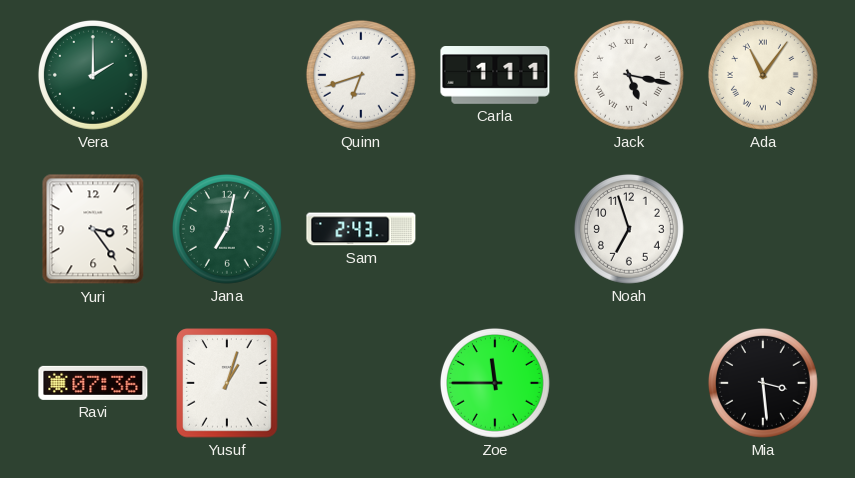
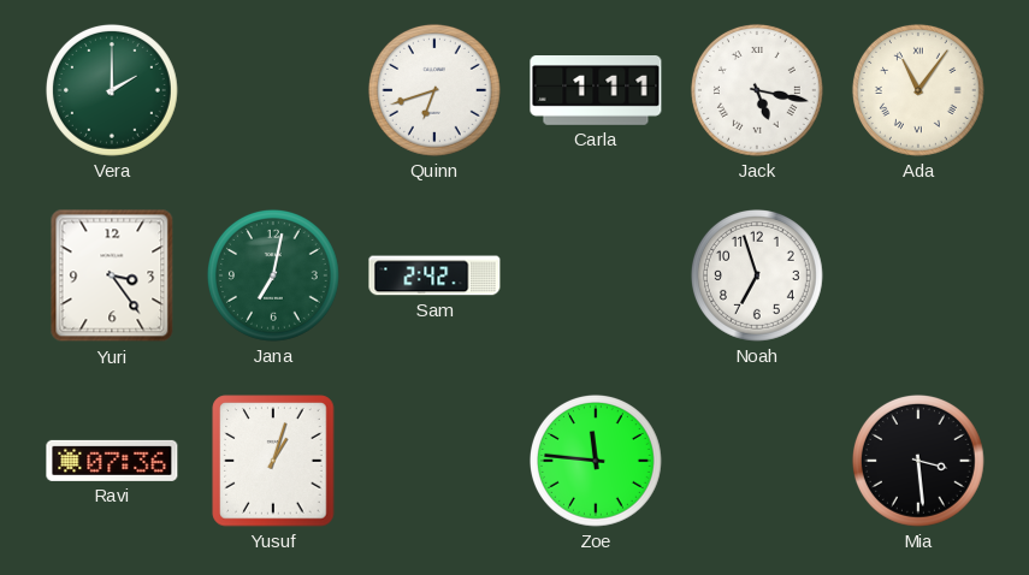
Sam: 2:43 -> 2:42
Zoe: 11:45 -> 11:46
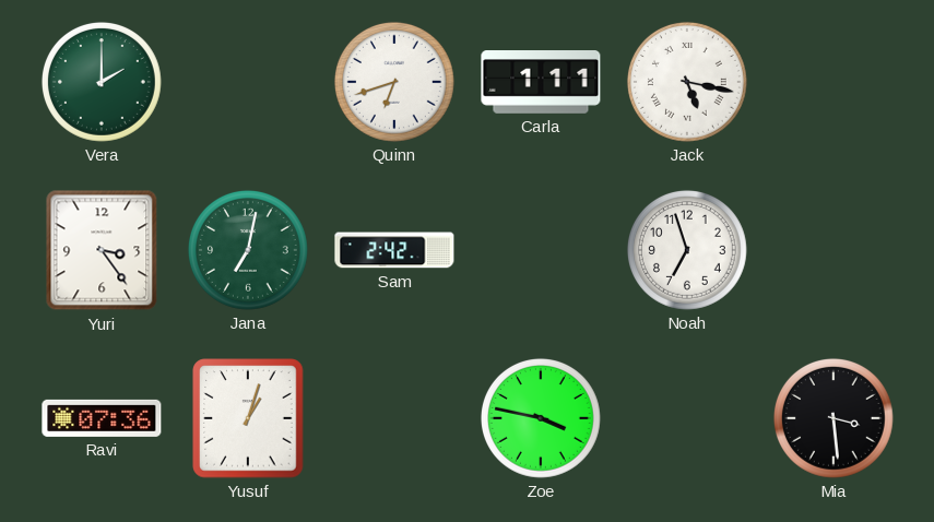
Ada: 11:06 -> none
Zoe: 11:46 -> 3:47
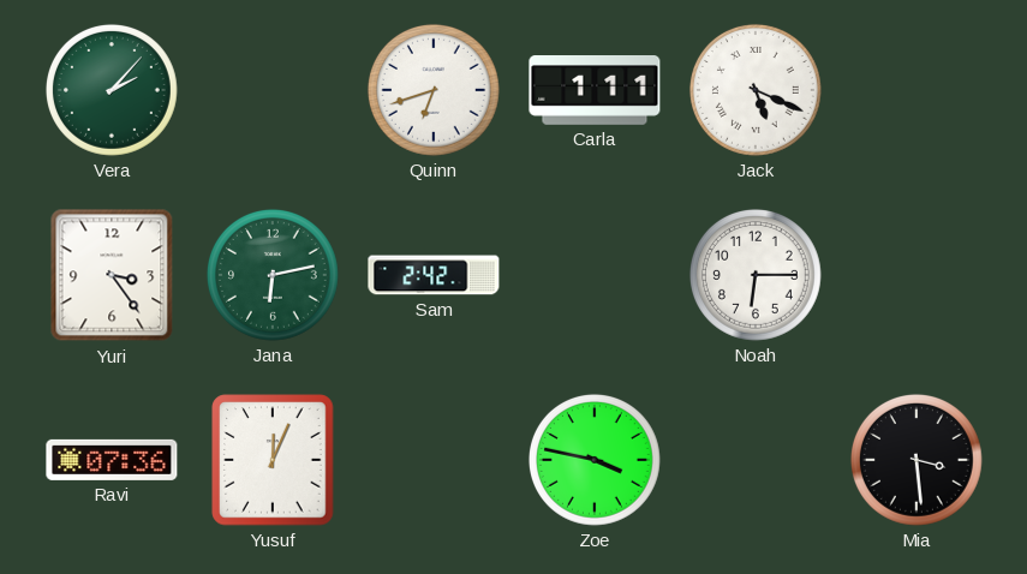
Vera: 2:00 -> 2:07
Jack: 5:17 -> 5:19
Jana: 7:02 -> 6:13
Noah: 6:57 -> 6:15
Yusuf: 1:03 -> 12:04
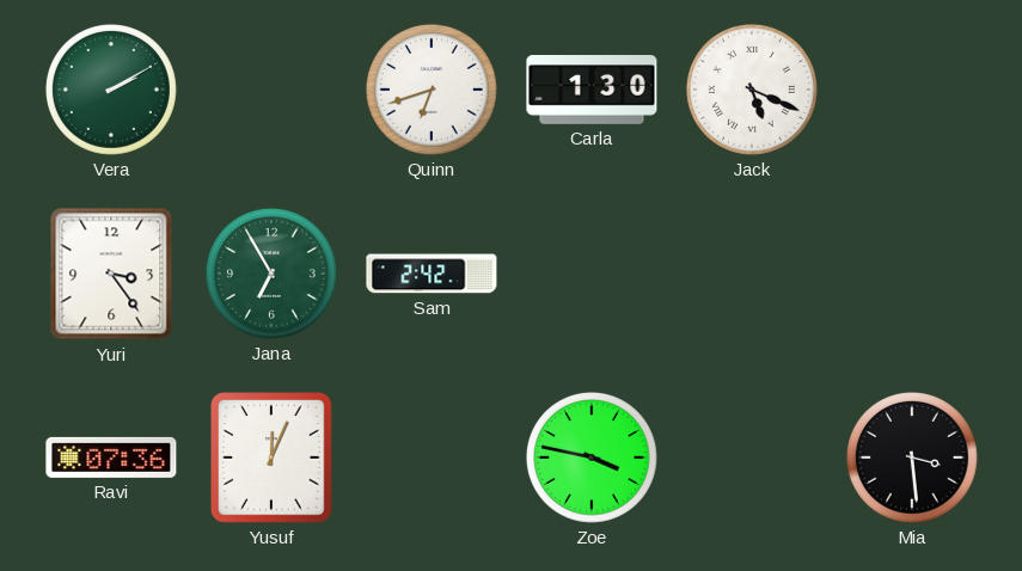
Vera: 2:07 -> 2:10
Carla: 1:11 -> 1:30
Jana: 6:13 -> 6:55
Noah: 6:15 -> none
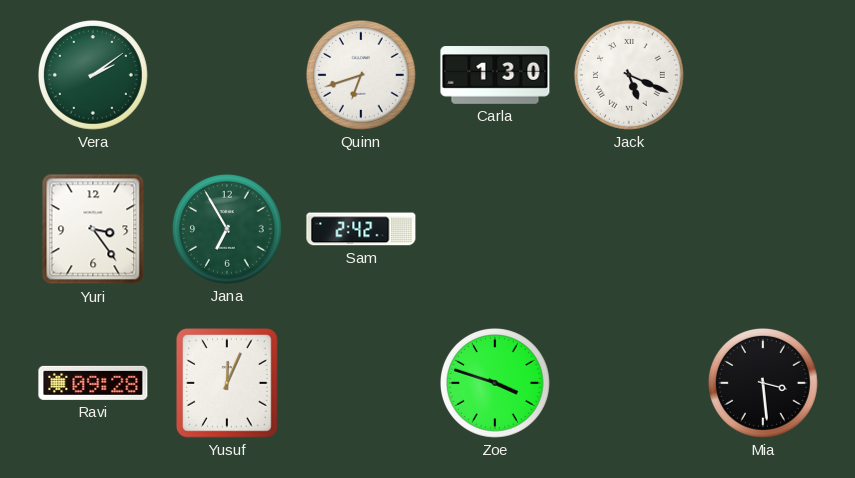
Vera: 2:10 -> 2:09
Ravi: 07:36 -> 09:28
Zoe: 3:47 -> 3:48
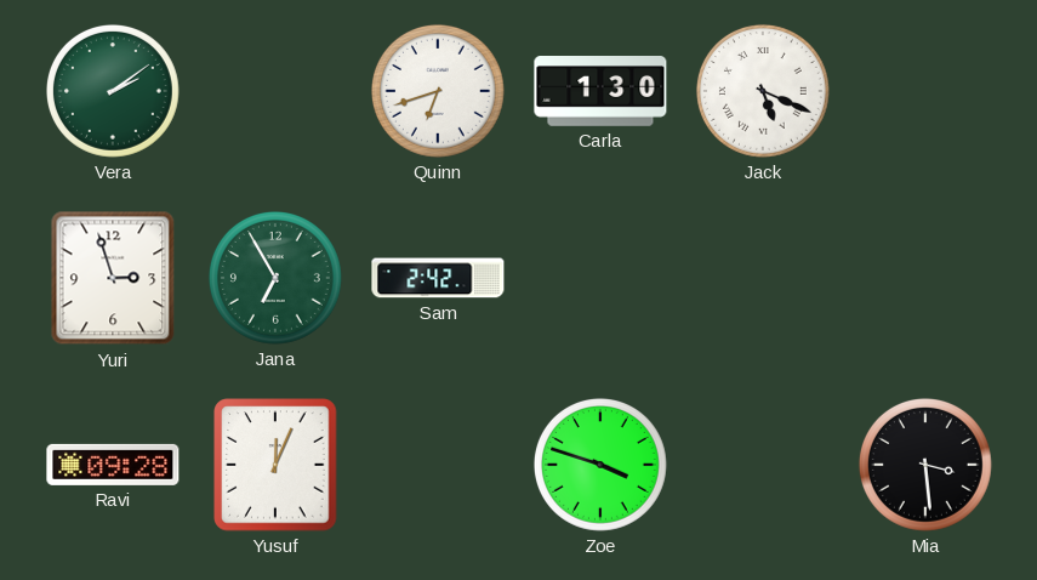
Yuri: 3:24 -> 2:57
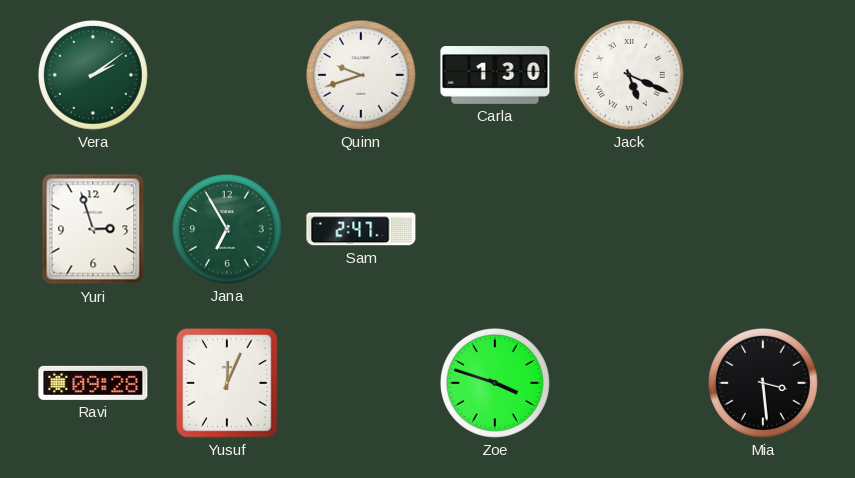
Quinn: 6:42 -> 9:42
Sam: 2:42 -> 2:47
